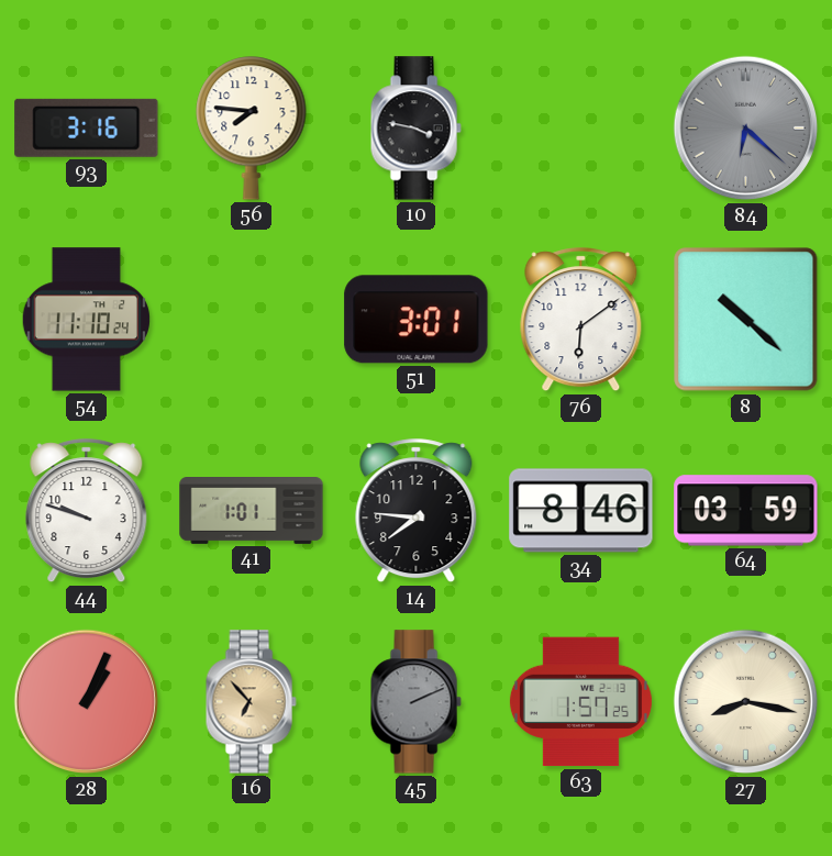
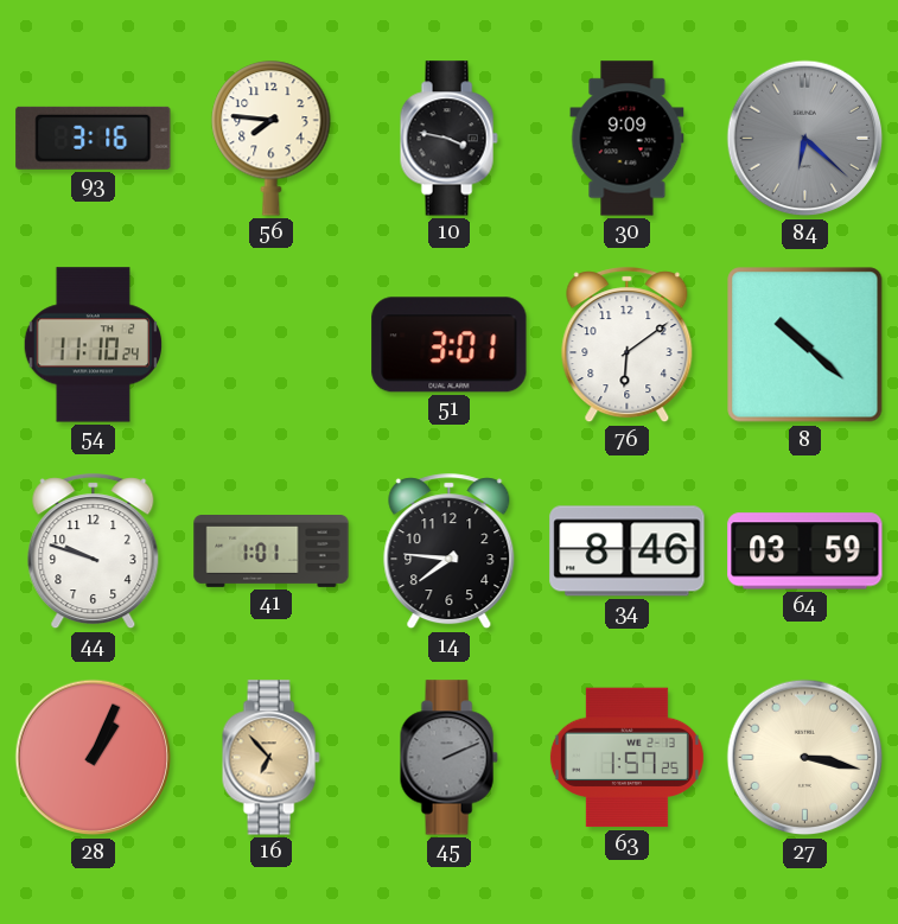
30: none -> 9:09
27: 8:17 -> 3:17
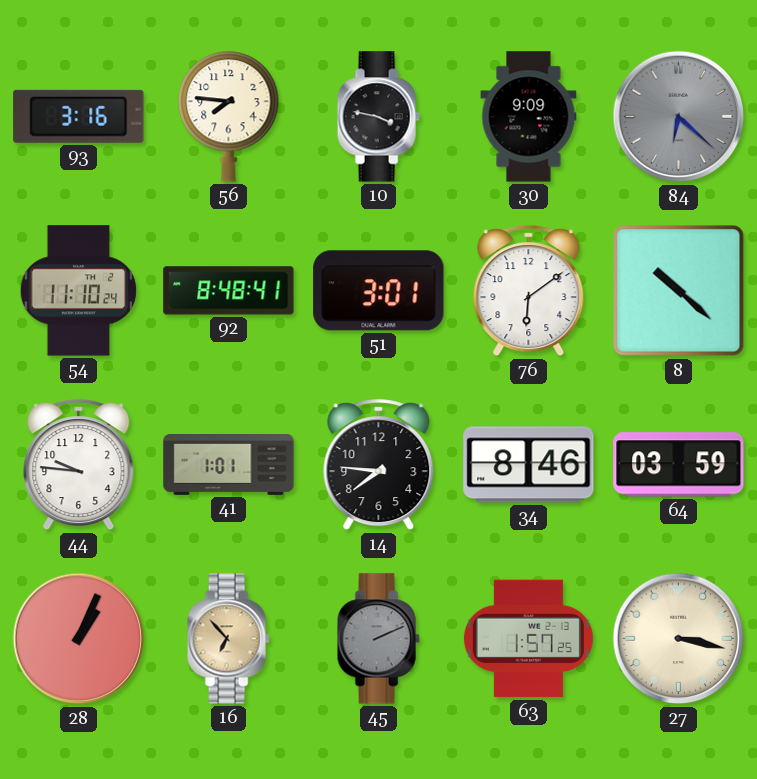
92: none -> 8:48
44: 9:48 -> 9:46
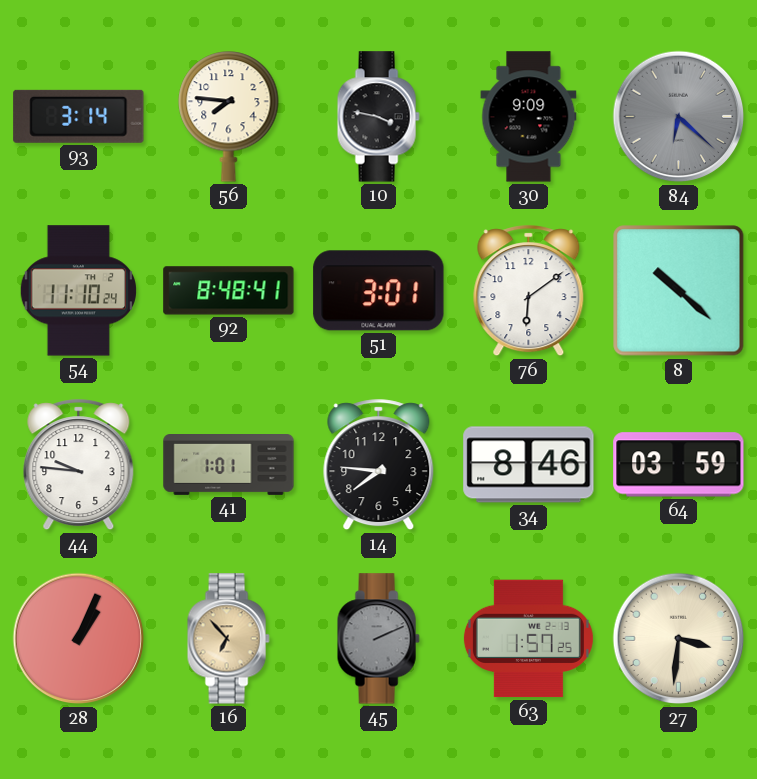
93: 3:16 -> 3:14
27: 3:17 -> 3:31
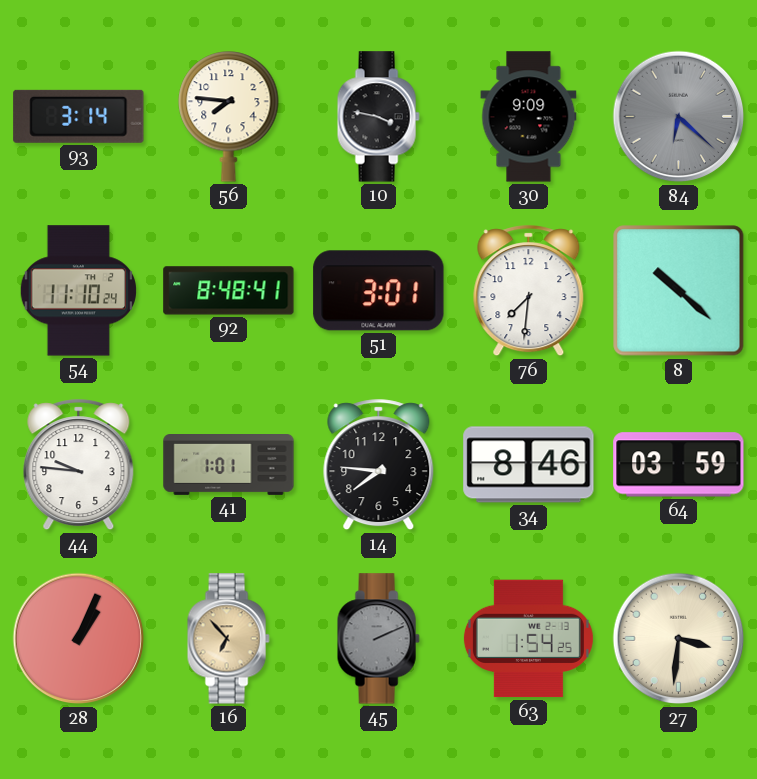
76: 6:09 -> 7:31
63: 1:57 -> 1:54
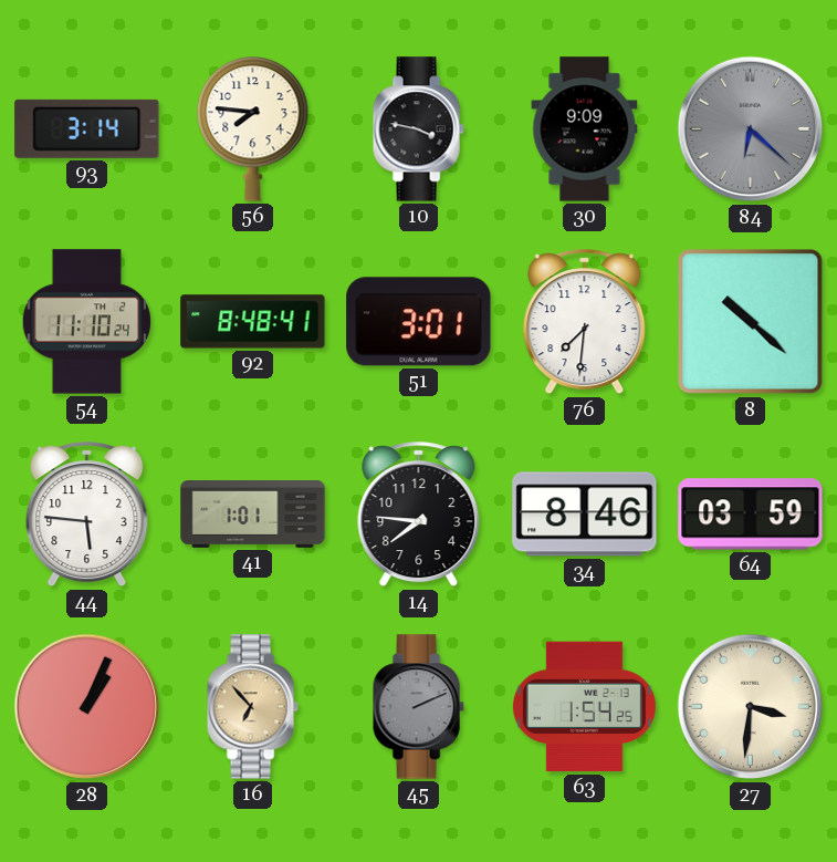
44: 9:46 -> 5:46
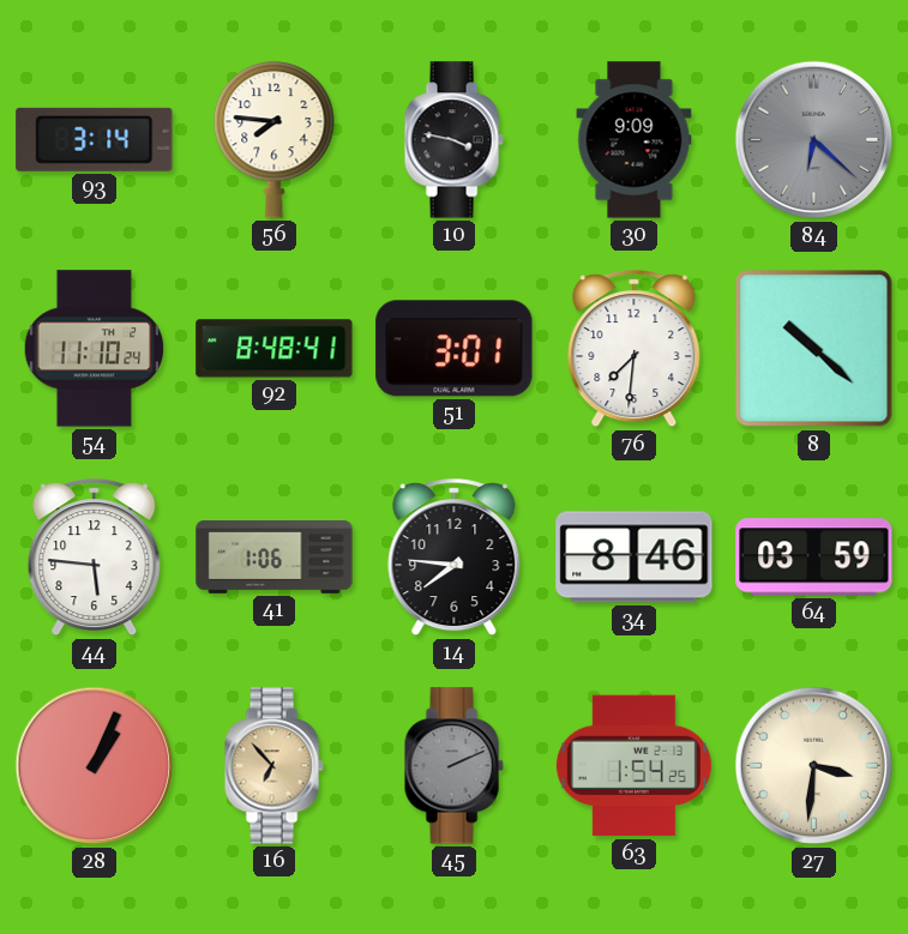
41: 1:01 -> 1:06
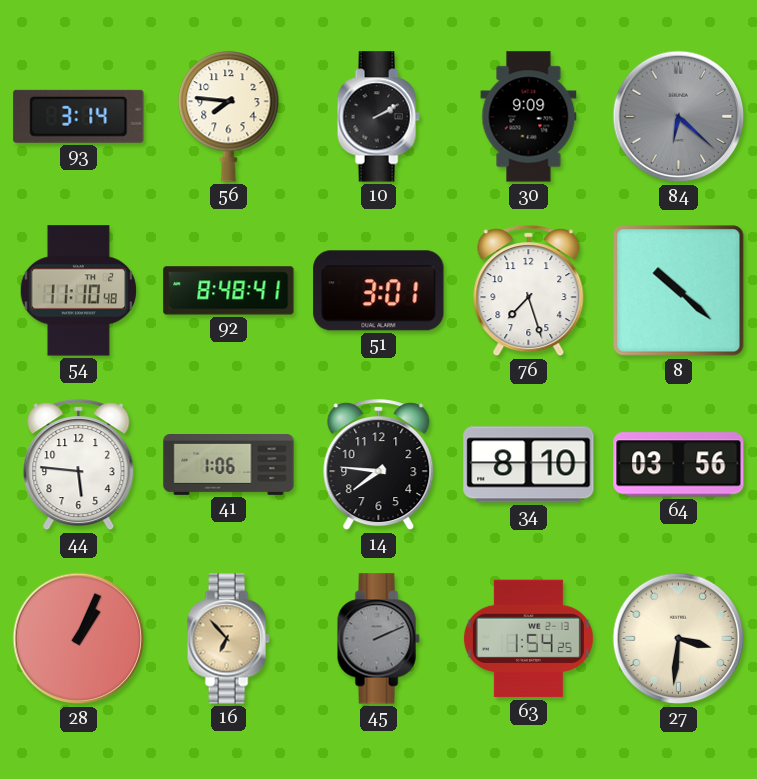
10: 3:47 -> 2:10
54: 11:10:24 -> 11:10:48
76: 7:31 -> 7:27
34: 8:46 -> 8:10
64: 03:59 -> 03:56
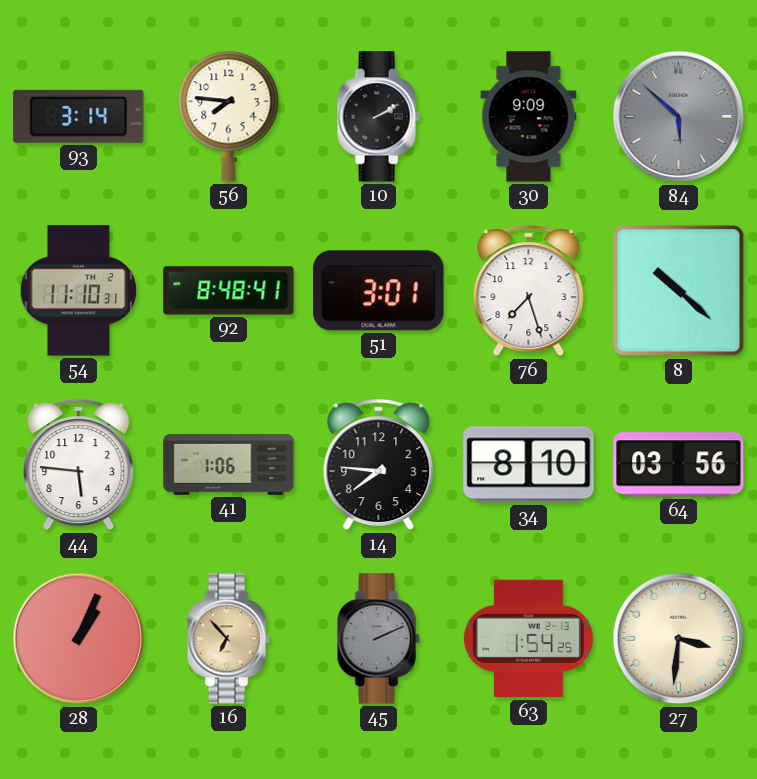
84: 6:22 -> 5:52
54: 11:10:48 -> 11:10:31
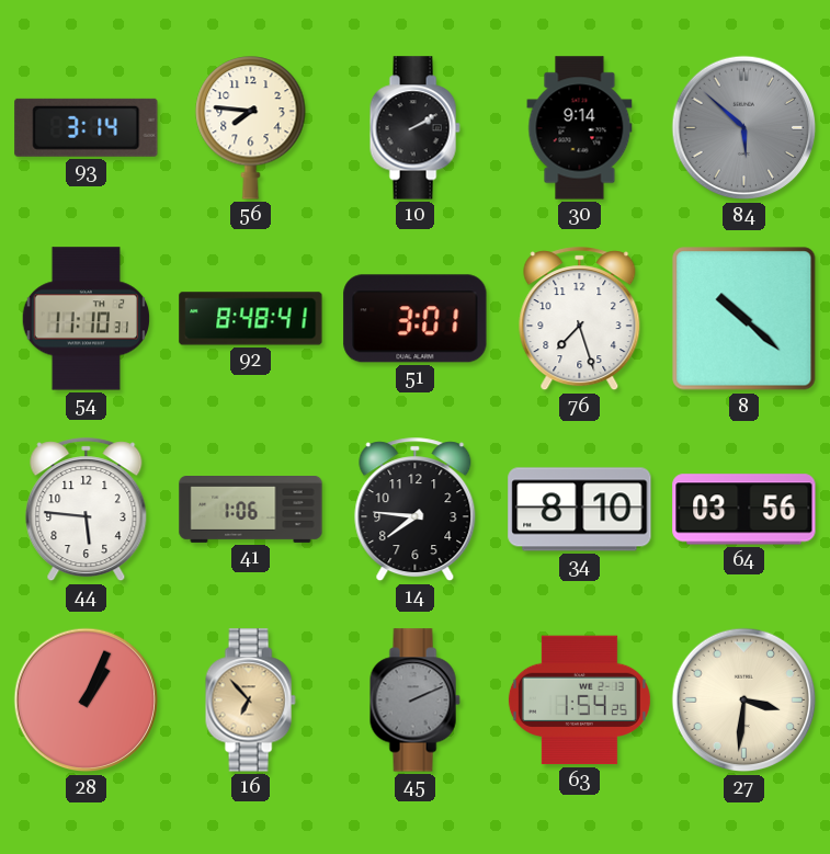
30: 9:09 -> 9:14
